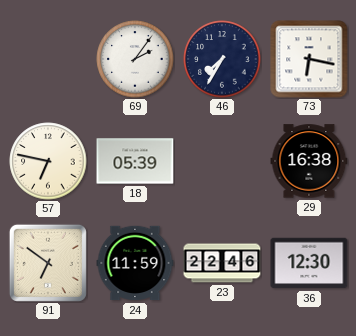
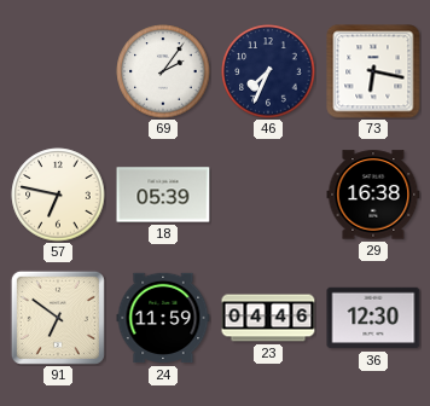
46: 7:35 -> 7:34
23: 22:46 -> 04:46
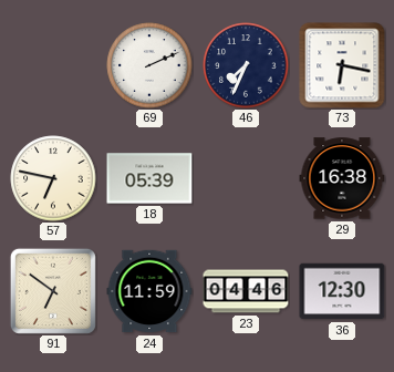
69: 2:06 -> 2:11
